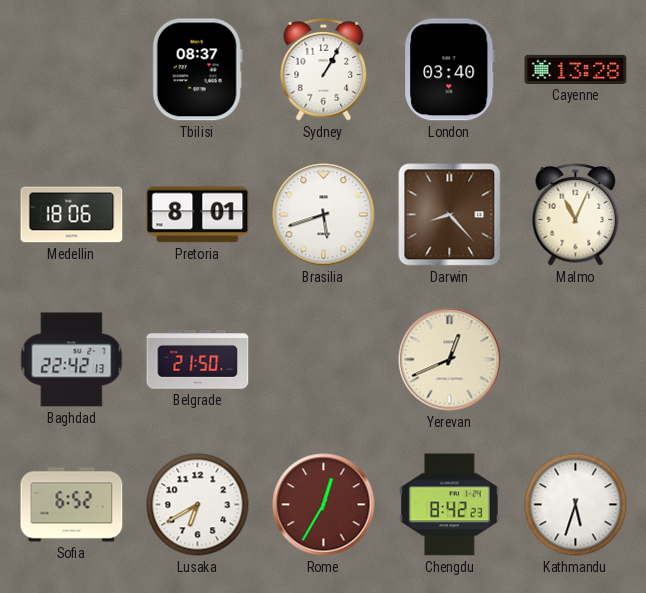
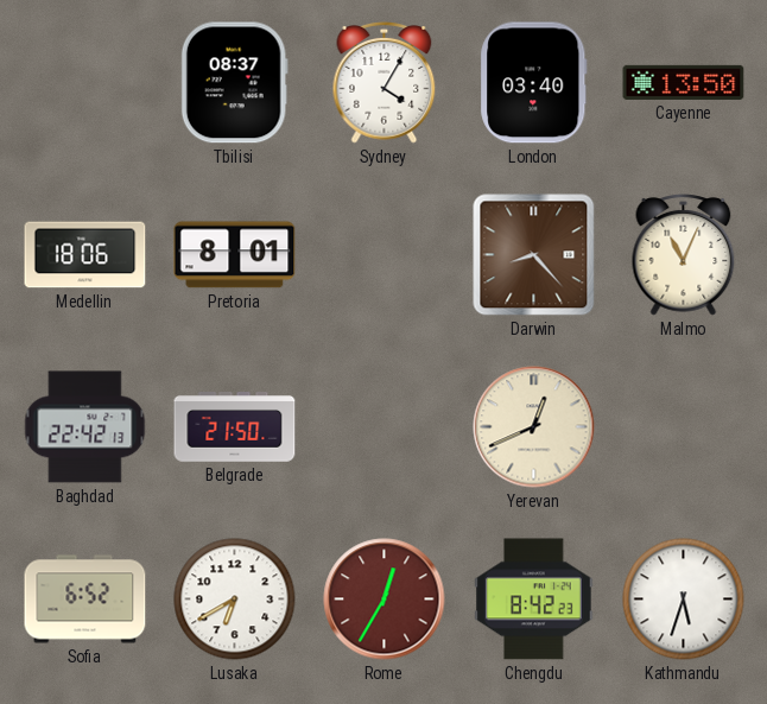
Sydney: 1:05 -> 4:05
Cayenne: 13:28 -> 13:50
Brasilia: 5:42 -> none
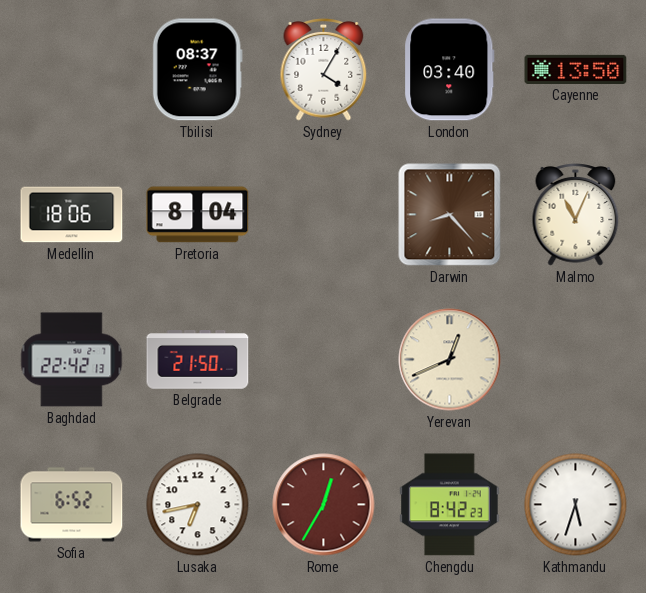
Pretoria: 8:01 -> 8:04
Lusaka: 6:40 -> 6:43
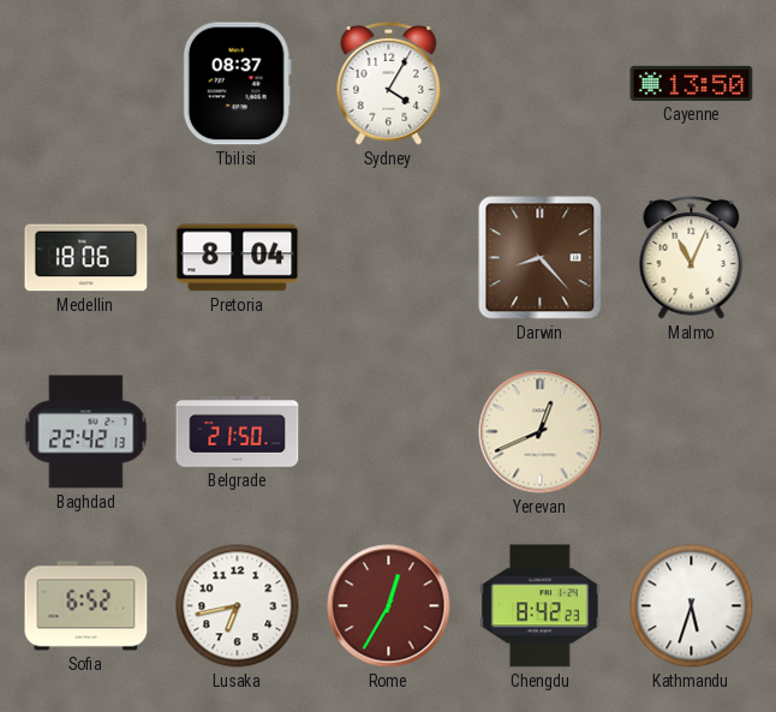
London: 03:40 -> none
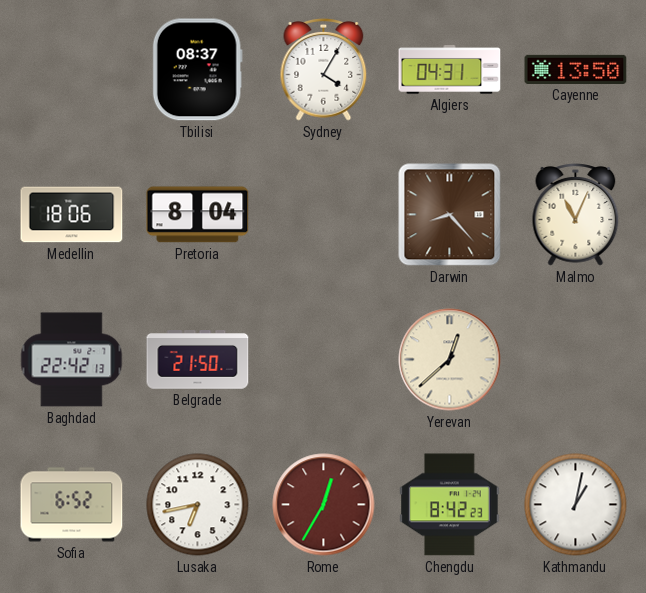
Algiers: none -> 04:31
Yerevan: 12:41 -> 12:38
Kathmandu: 5:33 -> 1:02
